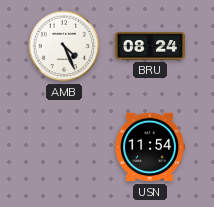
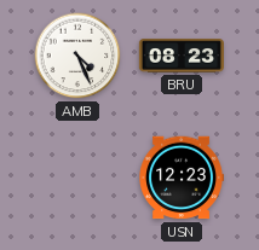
BRU: 08:24 -> 08:23
USN: 11:54 -> 12:23
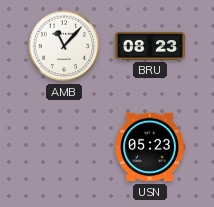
AMB: 4:26 -> 11:07
USN: 12:23 -> 05:23
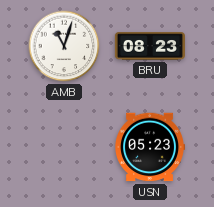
AMB: 11:07 -> 11:03
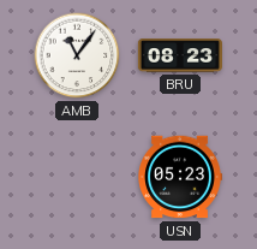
AMB: 11:03 -> 11:06
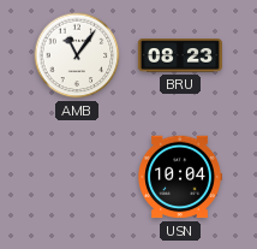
USN: 05:23 -> 10:04
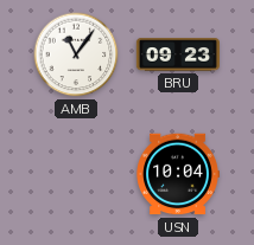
BRU: 08:23 -> 09:23
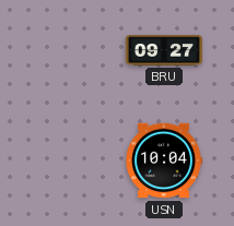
AMB: 11:06 -> none
BRU: 09:23 -> 09:27
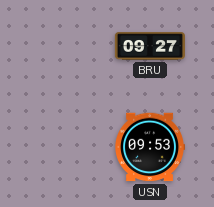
USN: 10:04 -> 09:53
